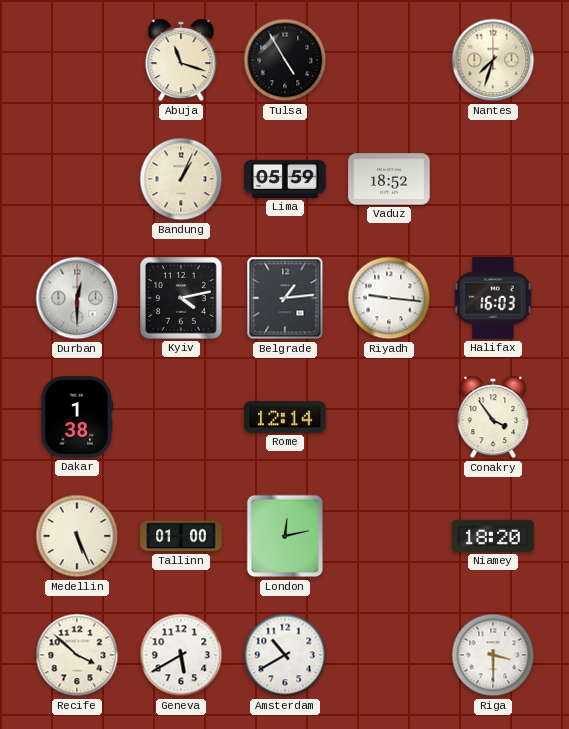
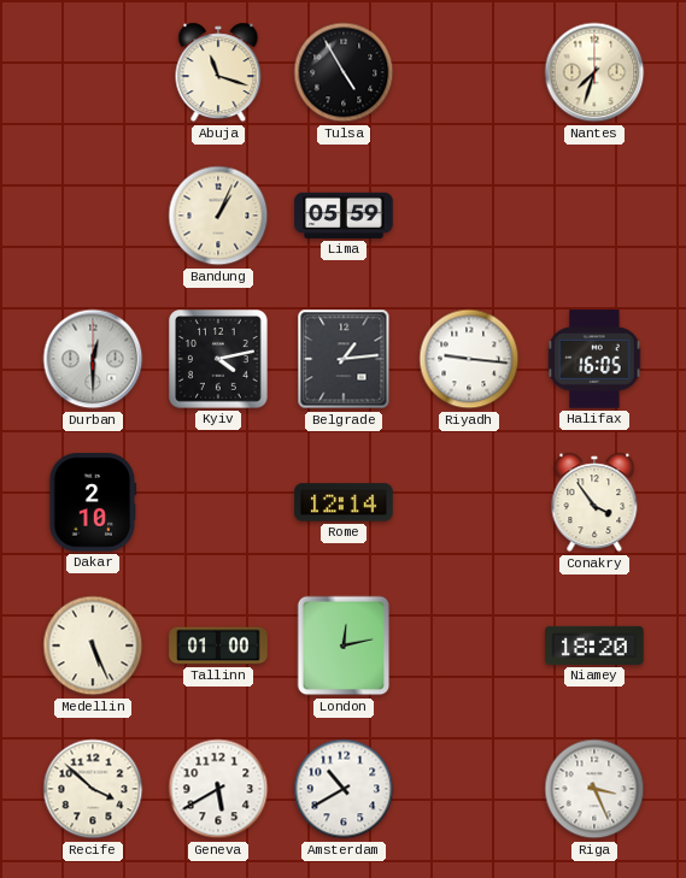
Vaduz: 18:52 -> none
Halifax: 16:03 -> 16:05
Dakar: 1:38 -> 2:10
Riga: 3:30 -> 3:26
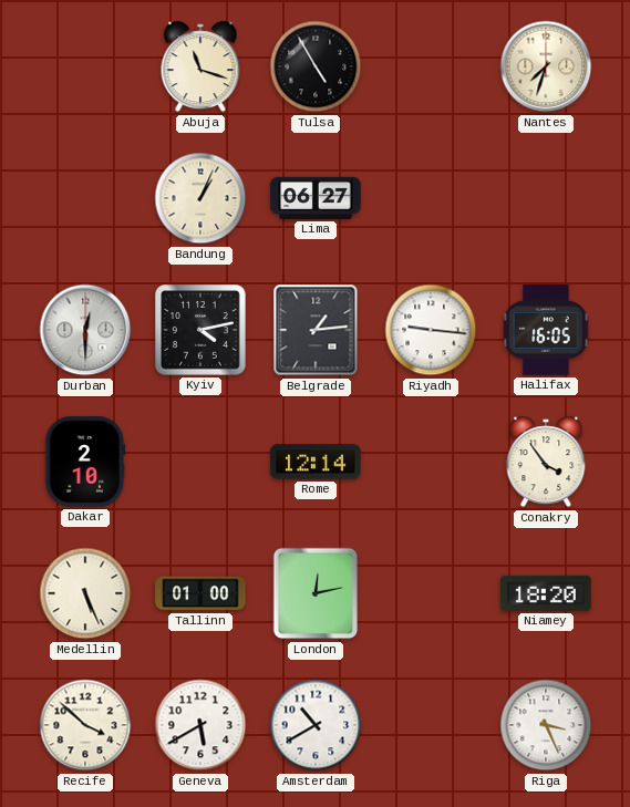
Lima: 05:59 -> 06:27
